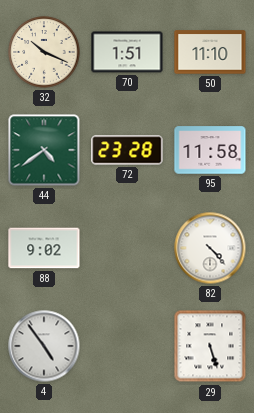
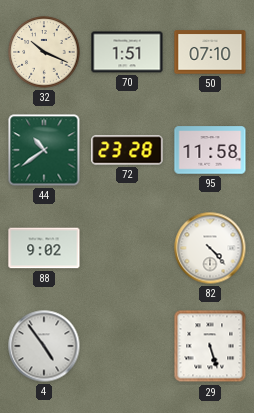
50: 11:10 -> 07:10
44: 4:39 -> 10:39
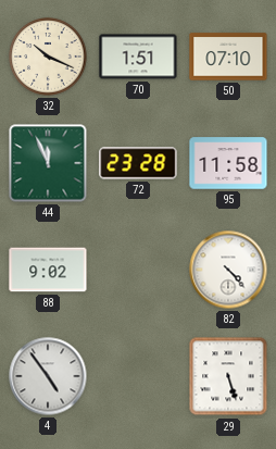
44: 10:39 -> 11:56
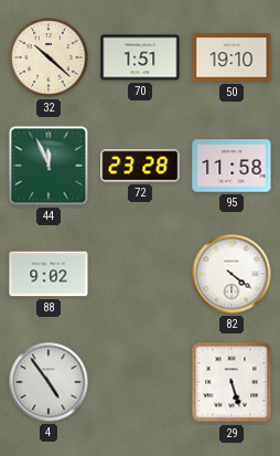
32: 10:19 -> 10:22
50: 07:10 -> 19:10
82: 4:23 -> 4:21
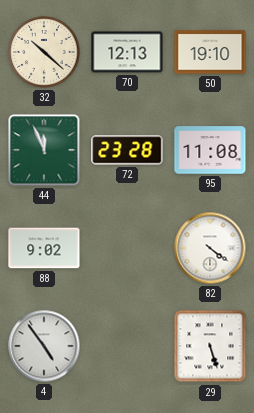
70: 1:51 -> 12:13
95: 11:58 -> 11:08
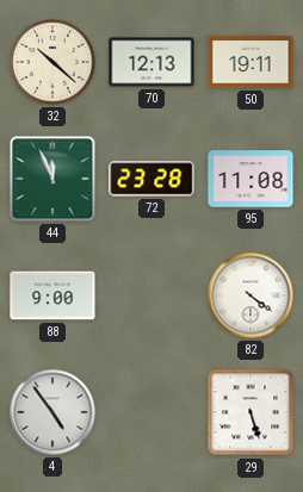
50: 19:10 -> 19:11
88: 9:02 -> 9:00
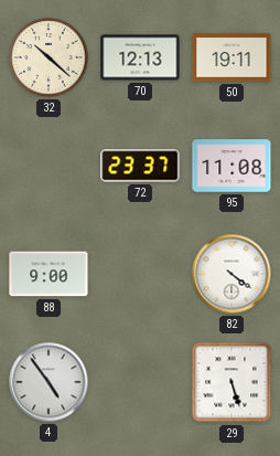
44: 11:56 -> none
72: 23:28 -> 23:37
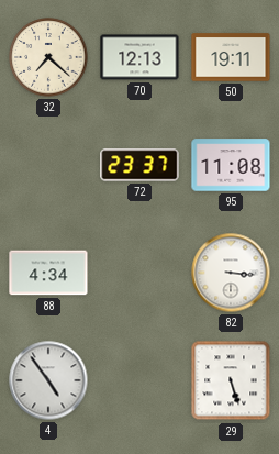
32: 10:22 -> 7:22
88: 9:00 -> 4:34
82: 4:21 -> 3:16
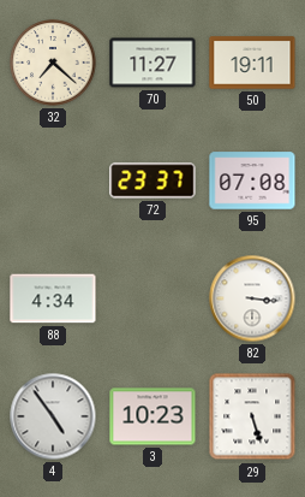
70: 12:13 -> 11:27
95: 11:08 -> 07:08
3: none -> 10:23
